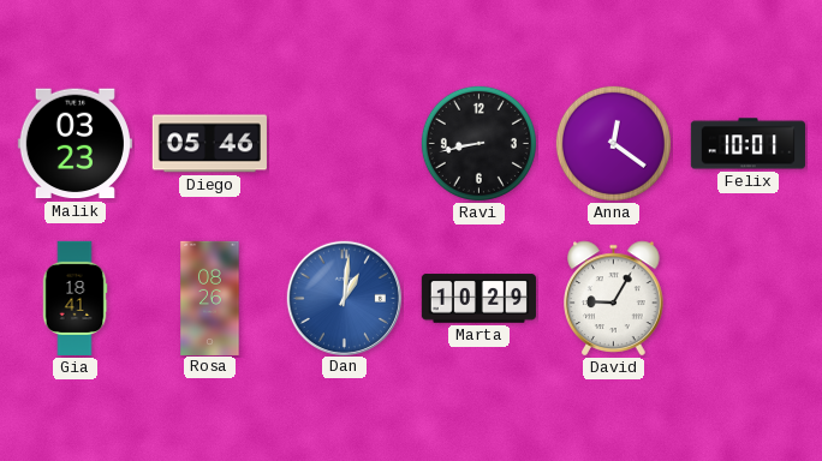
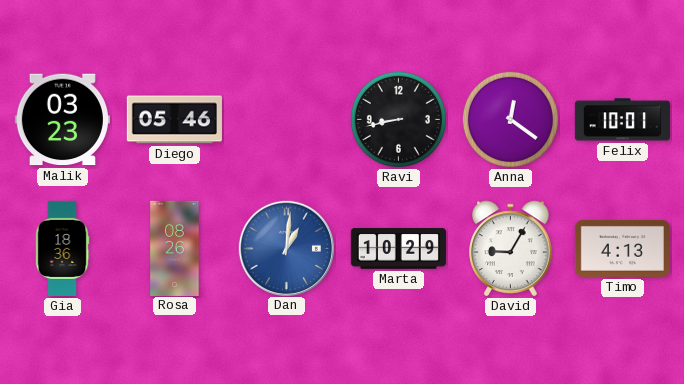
Gia: 18:41 -> 18:36
Timo: none -> 4:13
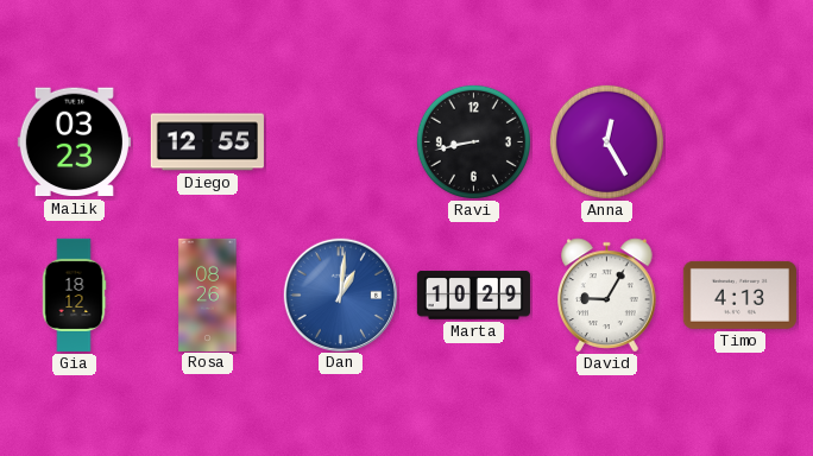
Diego: 05:46 -> 12:55
Anna: 12:21 -> 12:25
Felix: 10:01 -> none
Gia: 18:36 -> 18:12
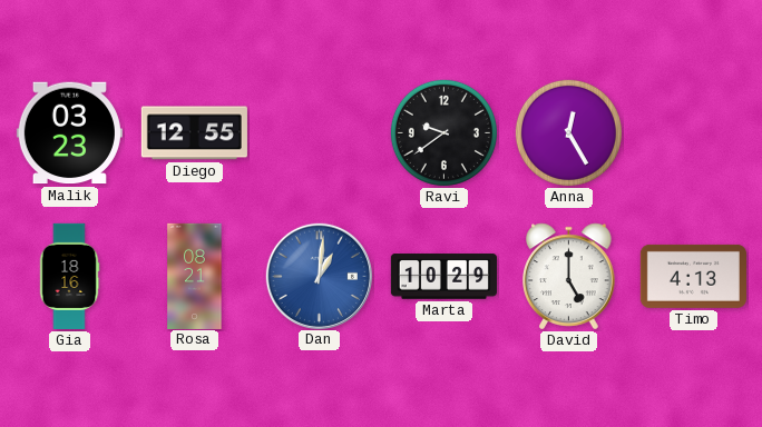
Ravi: 8:43 -> 9:39
Gia: 18:12 -> 18:16
Rosa: 08:26 -> 08:21
David: 9:05 -> 5:00
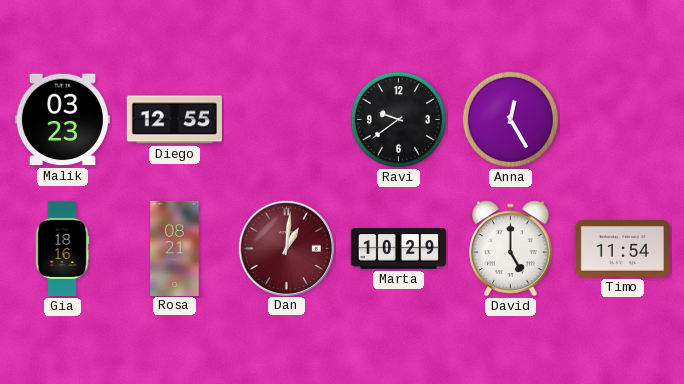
Dan dial: blue -> burgundy
Timo: 4:13 -> 11:54
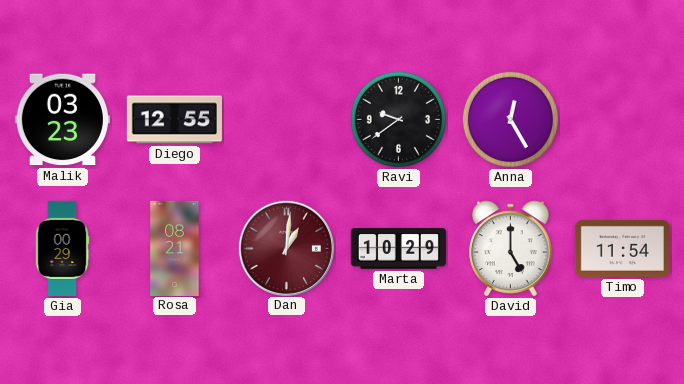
Gia: 18:16 -> 00:29
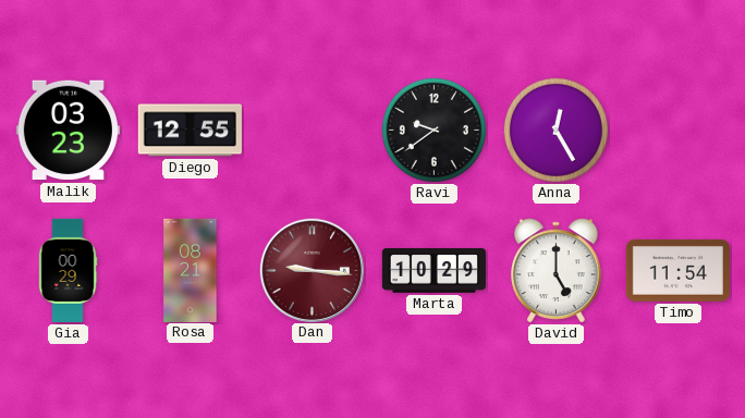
Dan: 1:01 -> 9:16
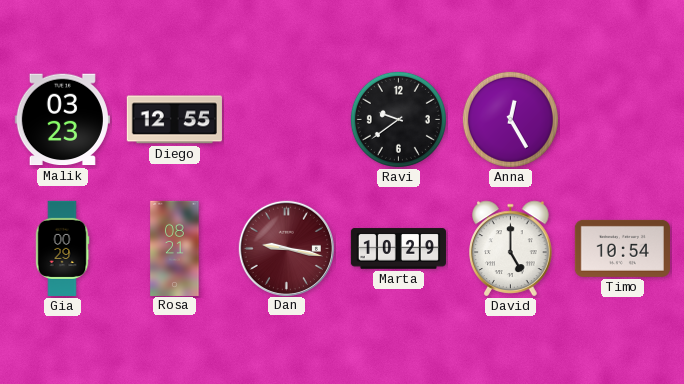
Dan: 9:16 -> 9:17
Timo: 11:54 -> 10:54
